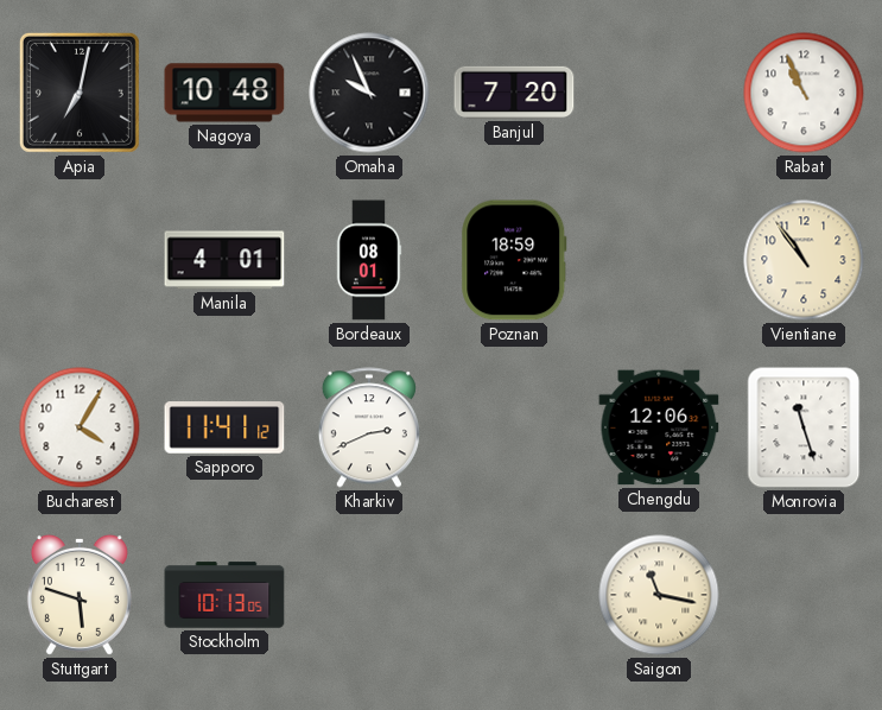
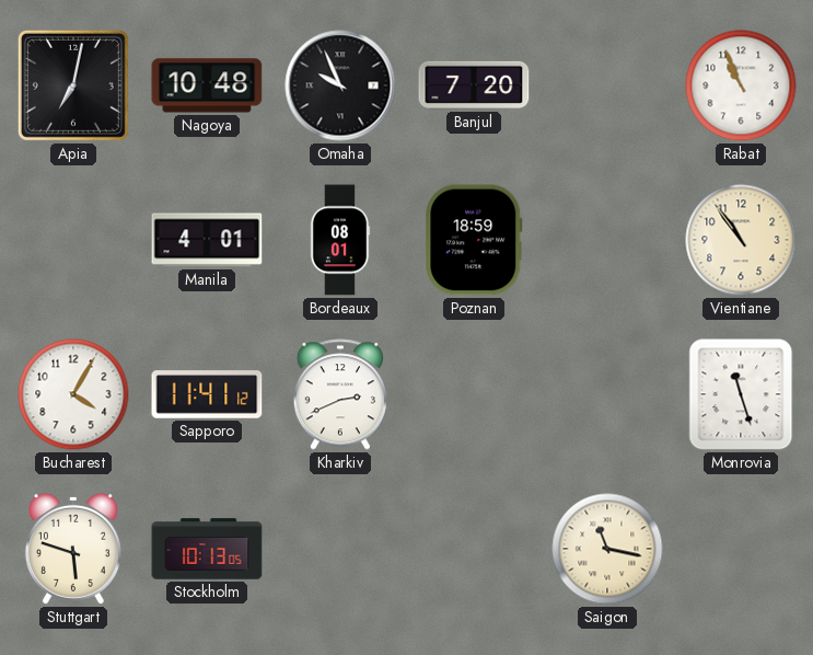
Chengdu: 12:06 -> none
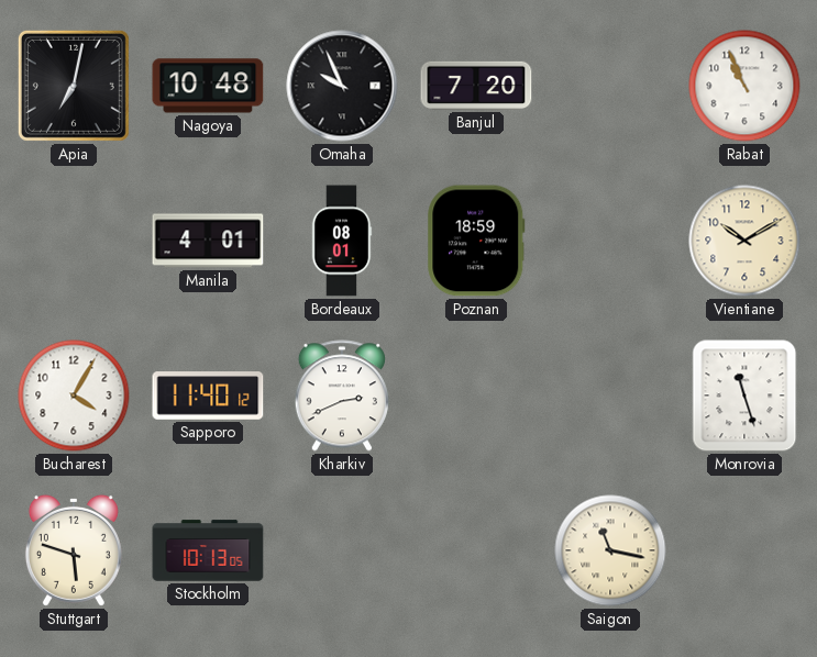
Vientiane: 10:54 -> 10:10
Sapporo: 11:41 -> 11:40
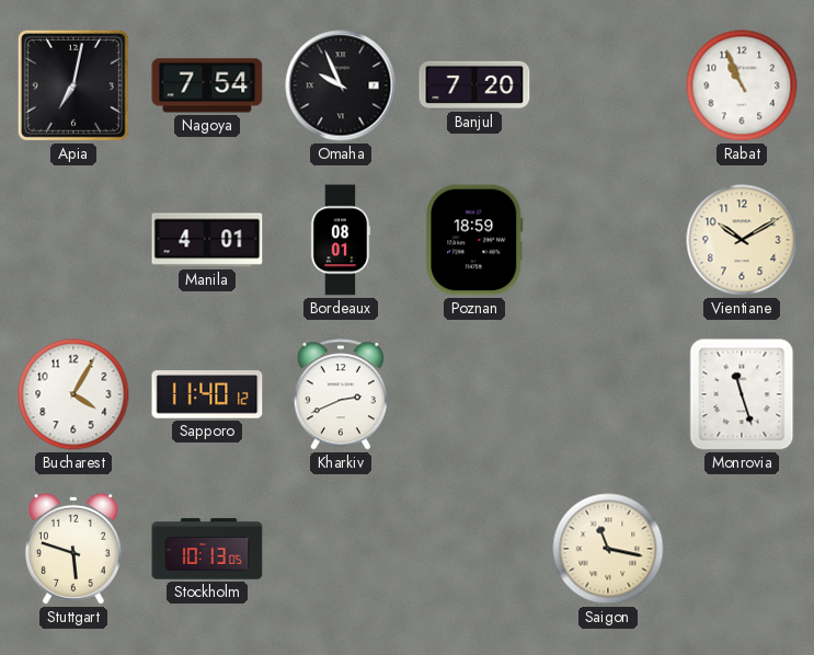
Nagoya: 10:48 -> 7:54
